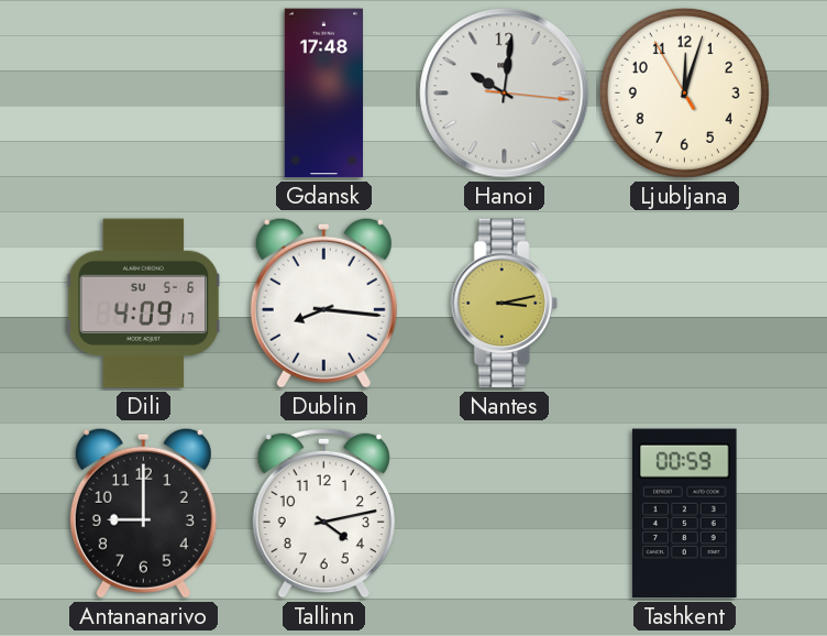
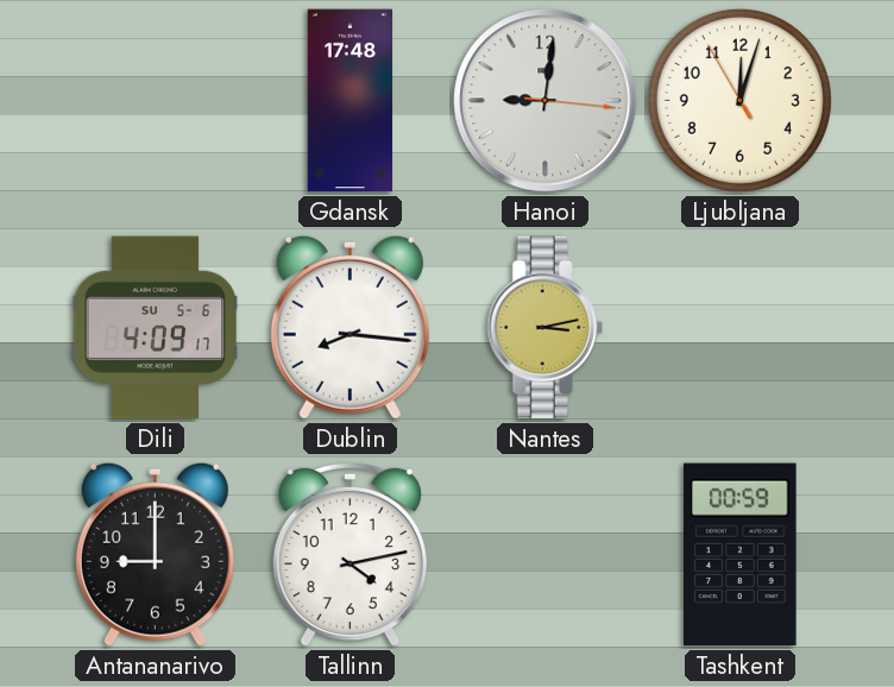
Hanoi: 10:01 -> 9:01
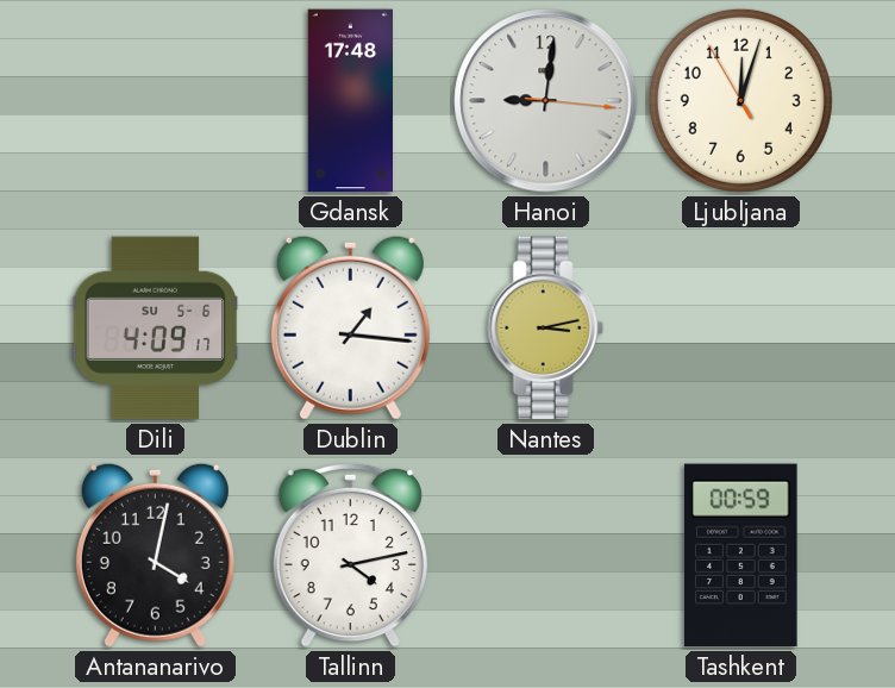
Dublin: 8:16 -> 1:16
Antananarivo: 9:00 -> 4:02
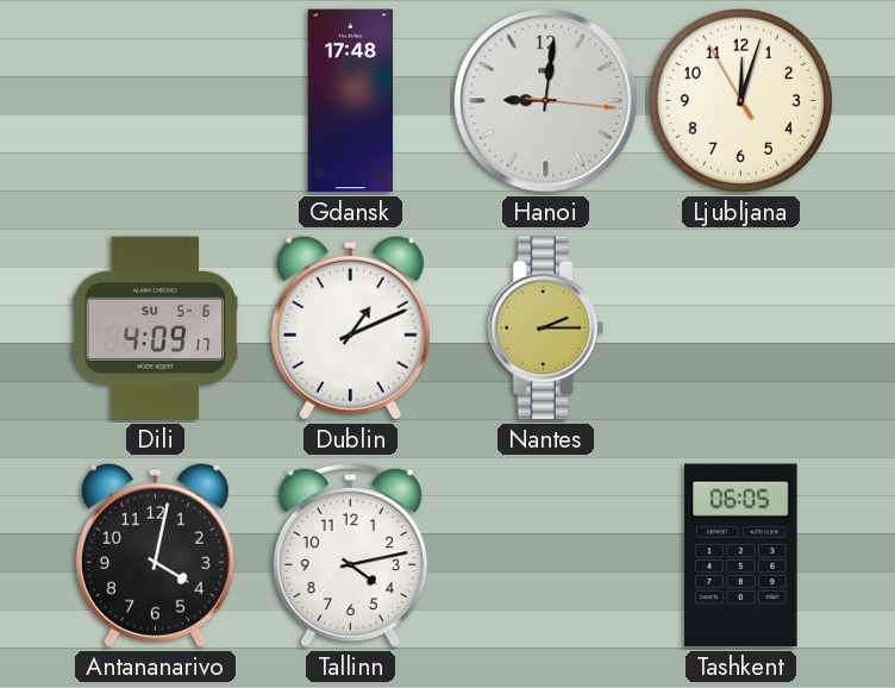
Dublin: 1:16 -> 1:11
Nantes: 3:13 -> 2:15
Tashkent: 00:59 -> 06:05
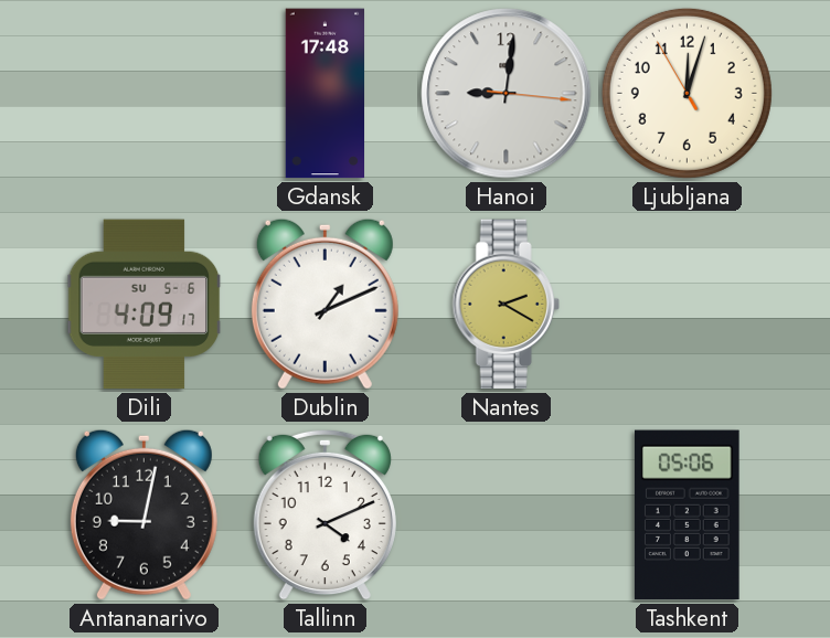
Nantes: 2:15 -> 2:20
Antananarivo: 4:02 -> 9:02
Tallinn: 4:13 -> 4:11
Tashkent: 06:05 -> 05:06
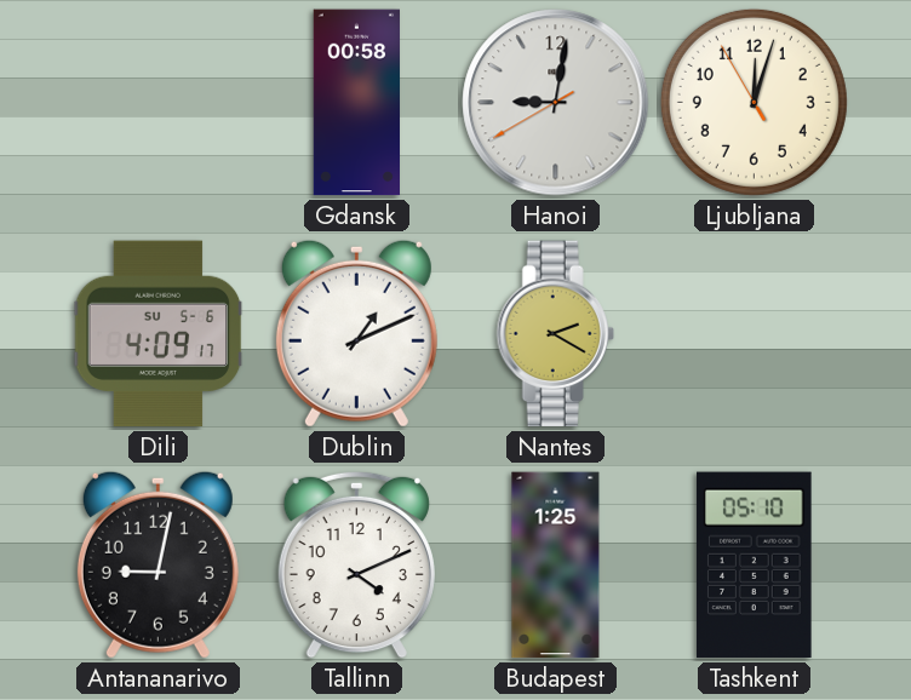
Gdansk: 17:48 -> 00:58
Hanoi: 9:01:16 -> 9:01:40
Budapest: none -> 1:25
Tashkent: 05:06 -> 05:10
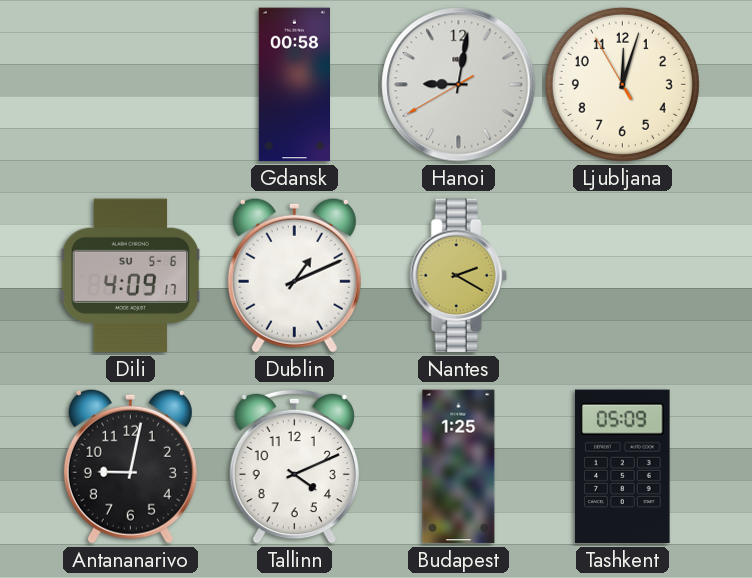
Tashkent: 05:10 -> 05:09
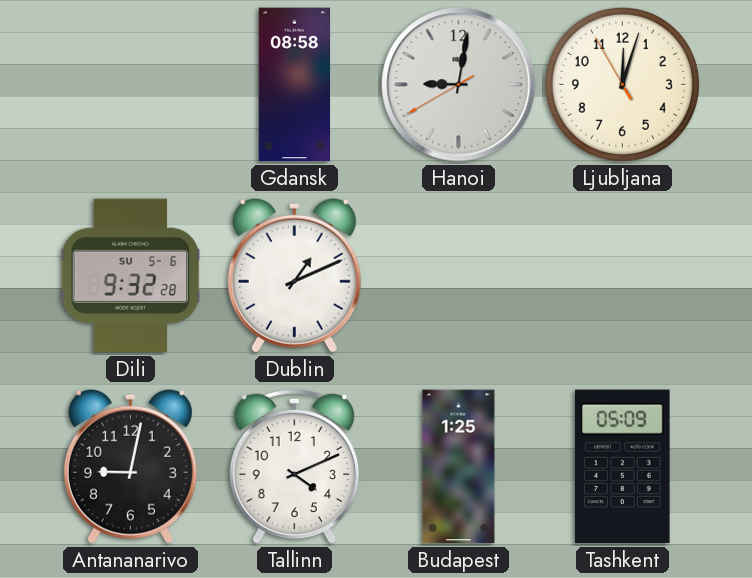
Gdansk: 00:58 -> 08:58
Dili: 4:09 -> 9:32
Nantes: 2:20 -> none
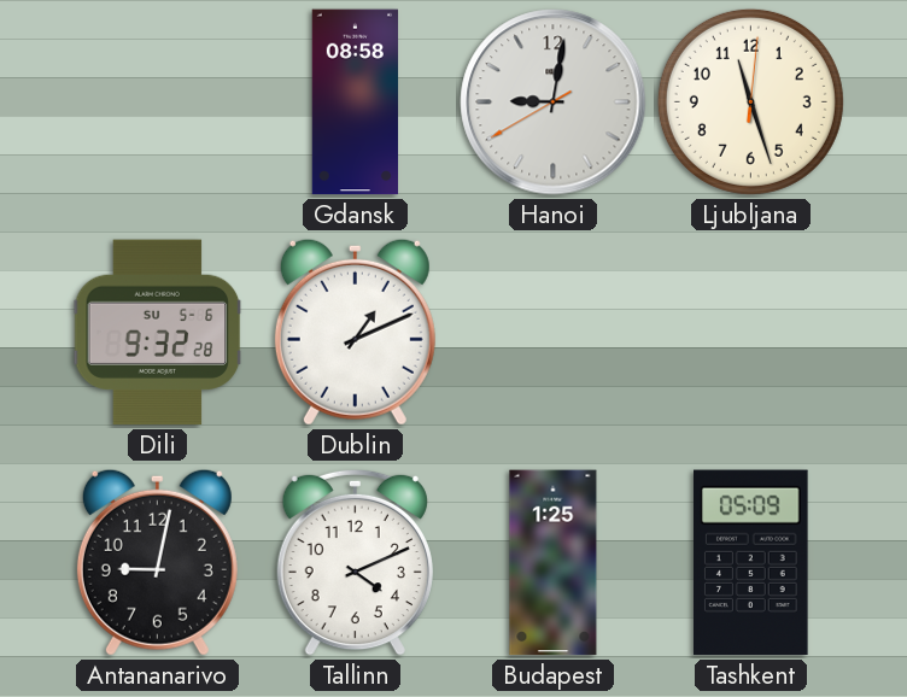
Ljubljana: 12:02 -> 11:27
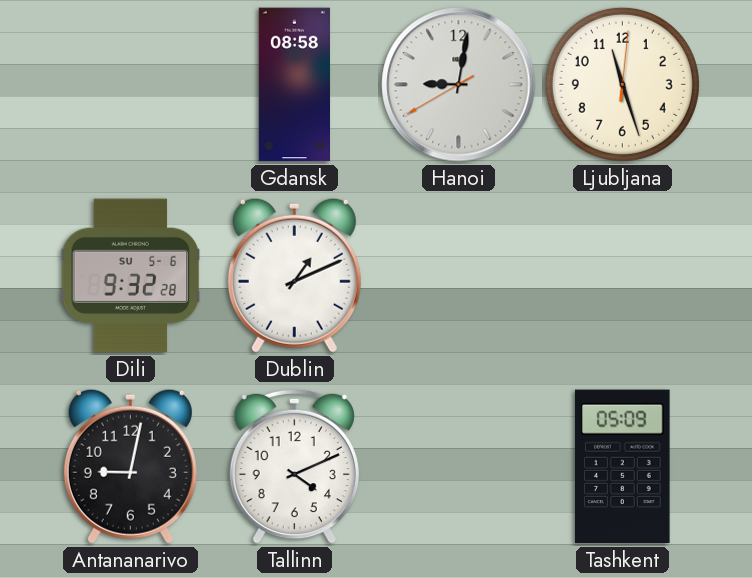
Budapest: 1:25 -> none
